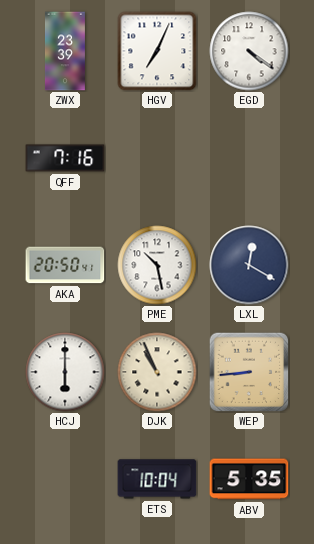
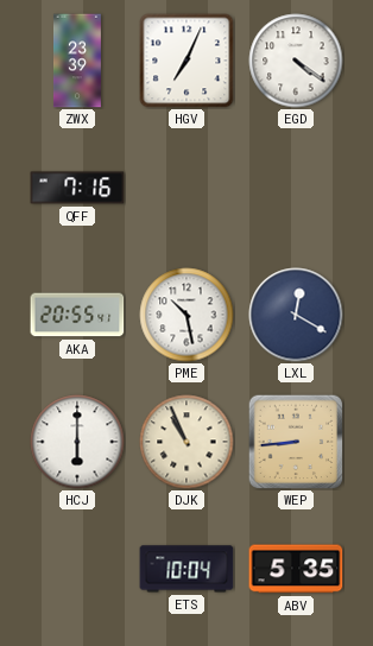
AKA: 20:50 -> 20:55
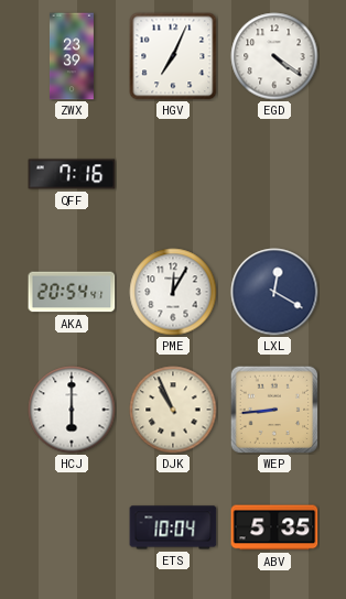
AKA: 20:55 -> 20:54
PME: 10:28 -> 12:05
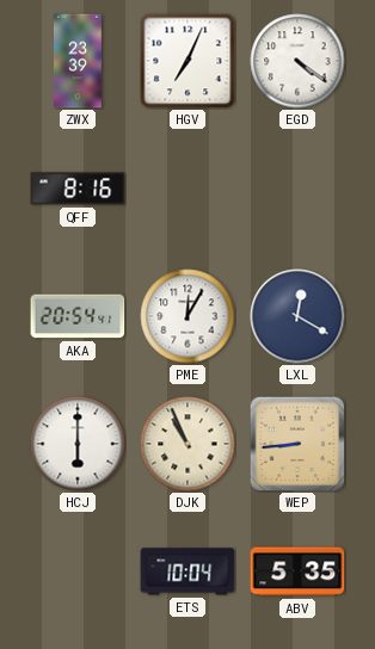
QFF: 7:16 -> 8:16
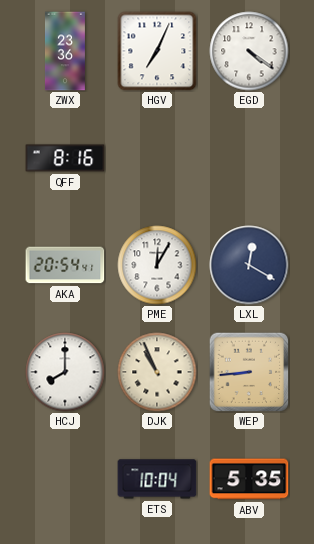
ZWX: 23:39 -> 23:36
HCJ: 6:00 -> 8:00
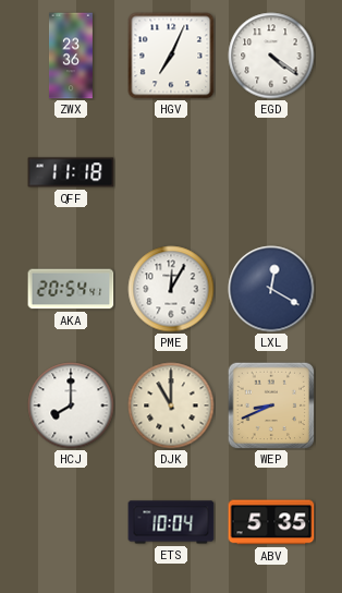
QFF: 8:16 -> 11:18
DJK: 10:56 -> 11:00
WEP: 8:44 -> 8:41
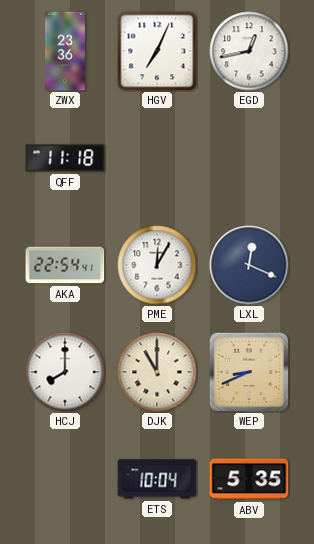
EGD: 4:21 -> 12:43
AKA: 20:54 -> 22:54
LXL: 12:20 -> 12:19
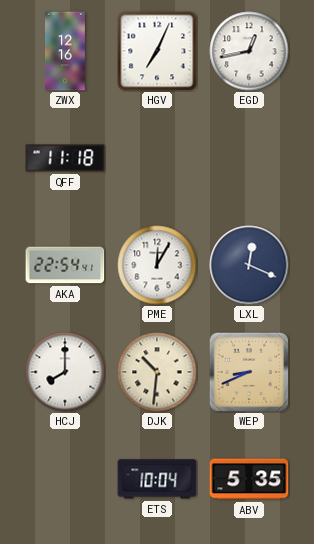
ZWX: 23:36 -> 12:16
DJK: 11:00 -> 10:31
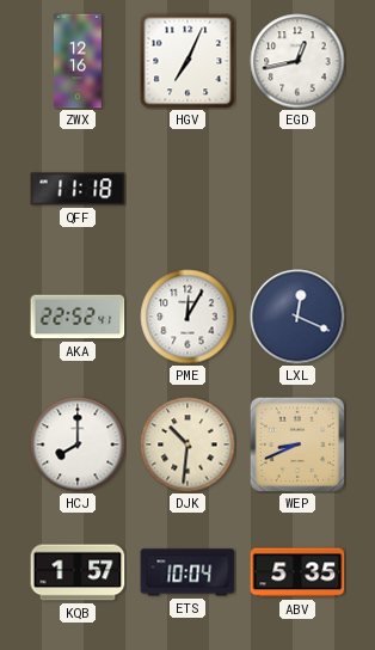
AKA: 22:54 -> 22:52
KQB: none -> 1:57
